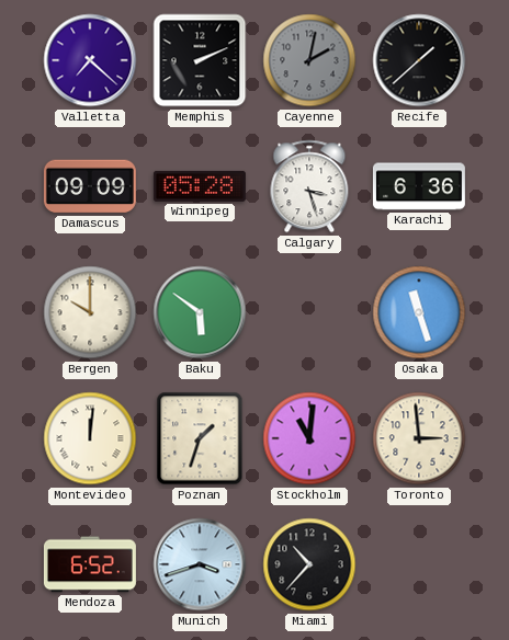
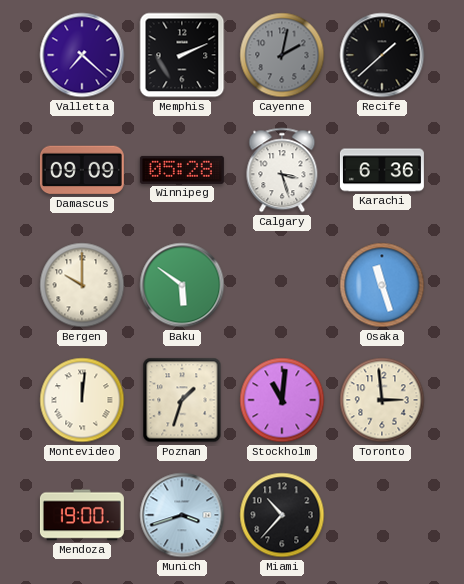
Mendoza: 6:52 -> 19:00
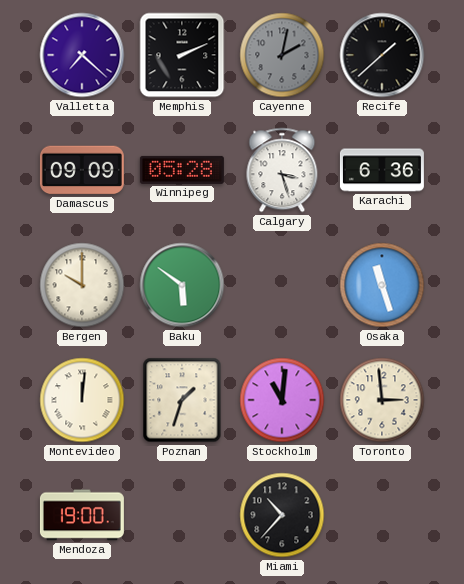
Munich: 3:42 -> none
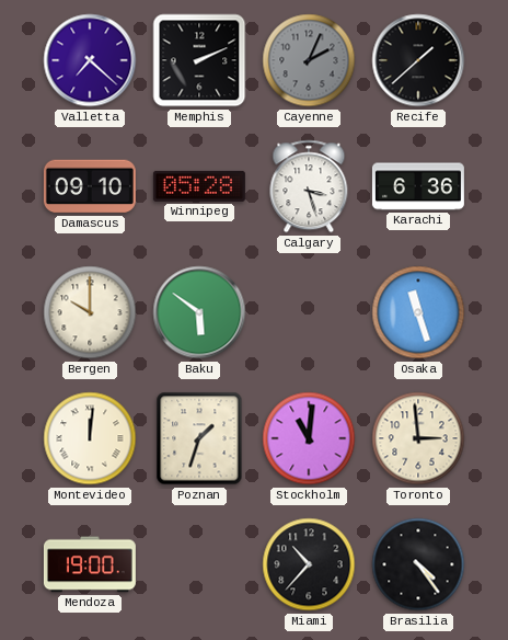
Cayenne: 2:02 -> 2:04
Damascus: 09:09 -> 09:10
Brasilia: none -> 4:24
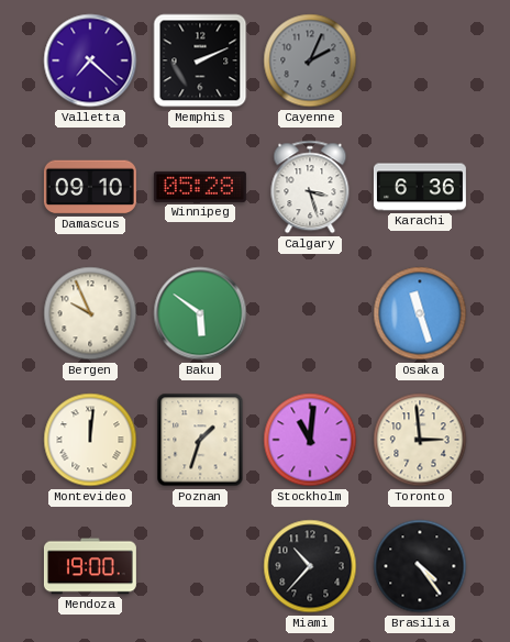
Recife: 1:38 -> none
Bergen: 10:00 -> 9:56
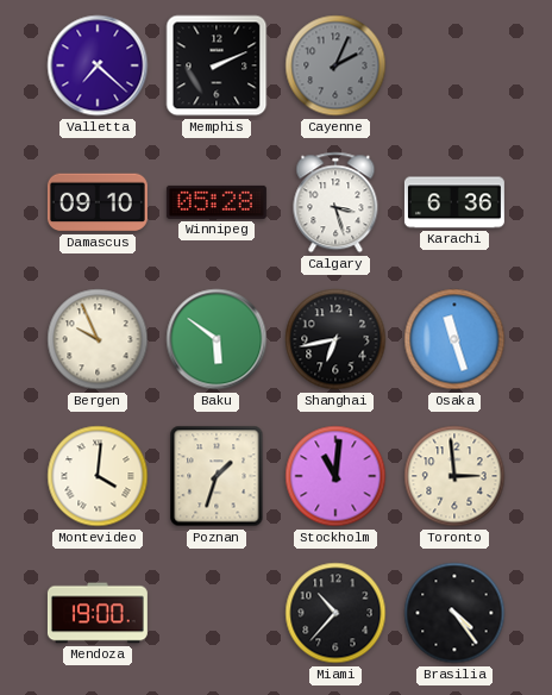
Shanghai: none -> 6:43
Montevideo: 12:01 -> 4:01
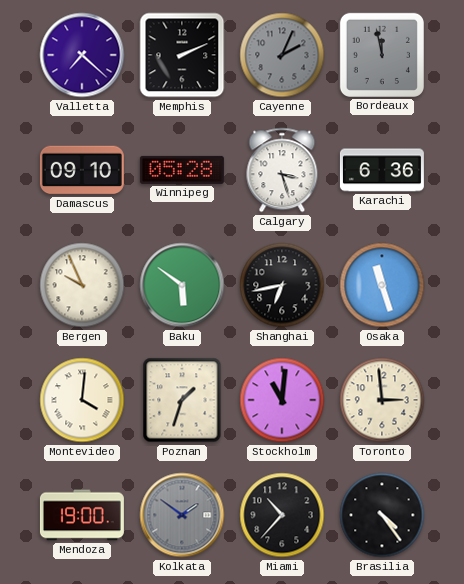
Bordeaux: none -> 11:58
Kolkata: none -> 1:51
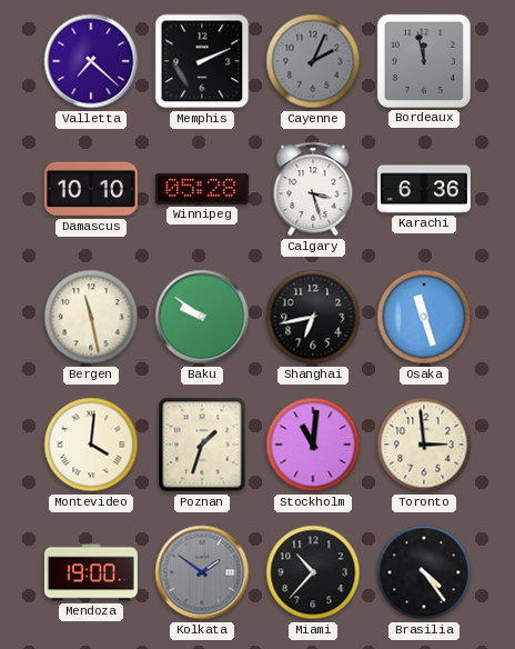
Damascus: 09:10 -> 10:10
Bergen: 9:56 -> 11:28
Baku: 5:51 -> 9:51
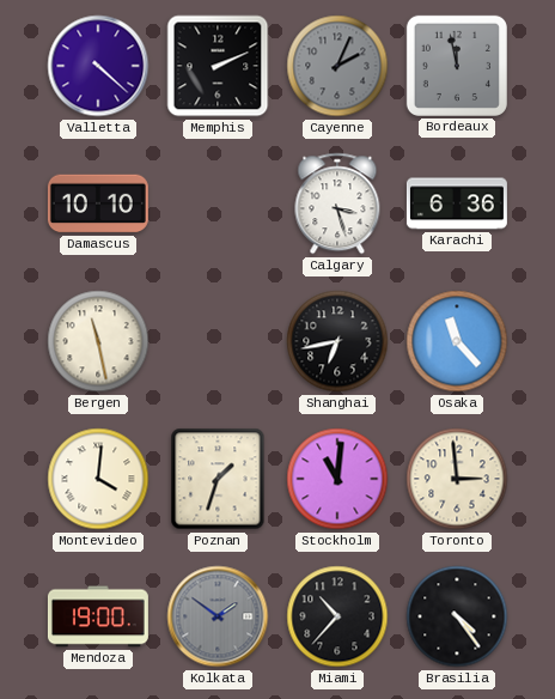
Valletta: 7:22 -> 4:22
Winnipeg: 05:28 -> none
Baku: 9:51 -> none
Osaka: 11:27 -> 11:23
